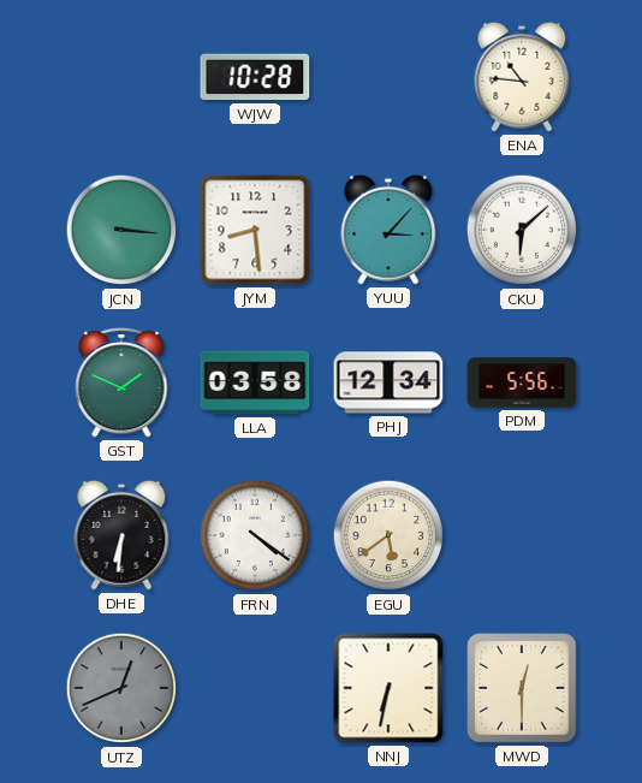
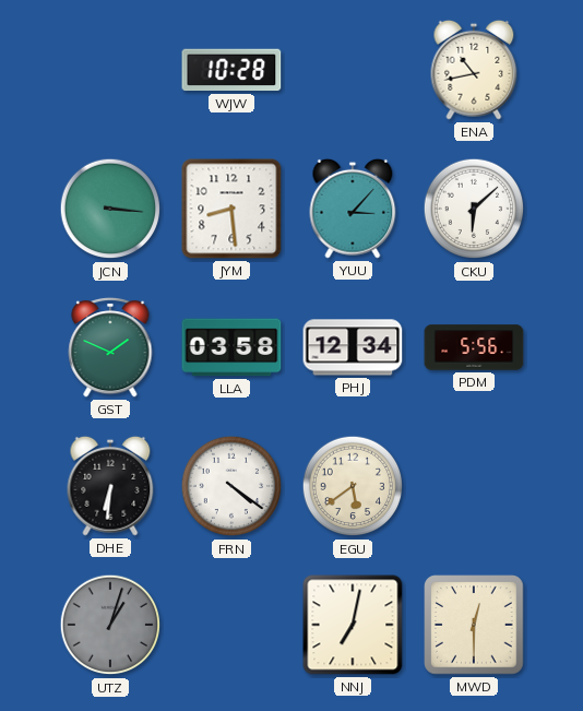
ENA: 10:46 -> 10:43
UTZ: 12:41 -> 1:03
NNJ: 6:32 -> 7:02
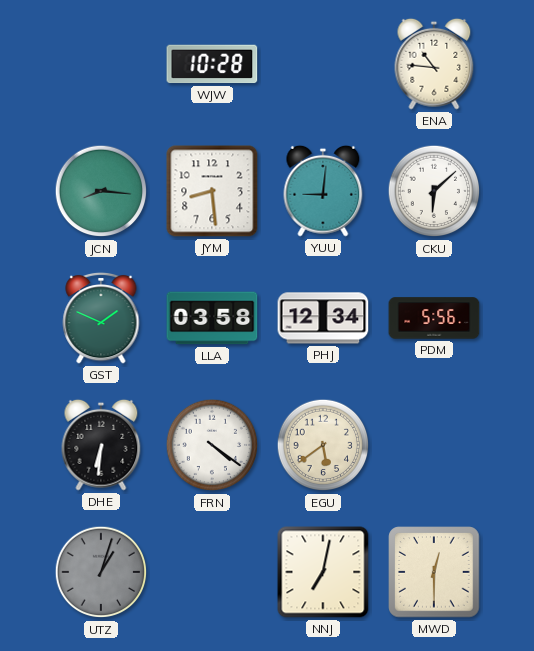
ENA: 10:43 -> 10:46
JCN: 3:16 -> 8:16
YUU: 3:07 -> 9:01
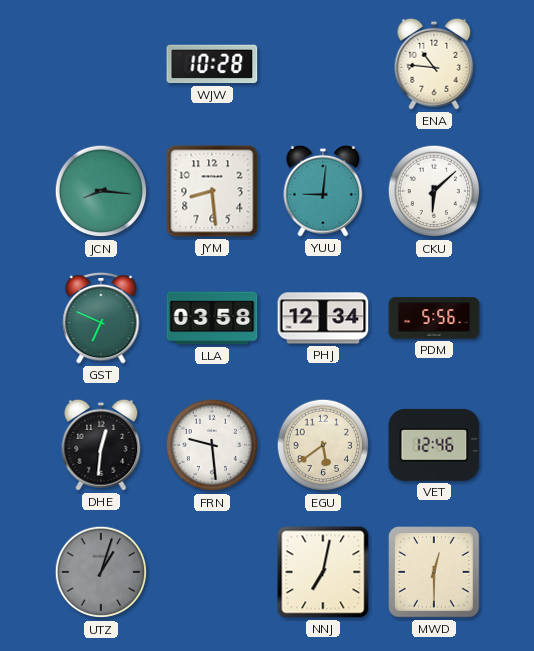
GST: 1:49 -> 6:49
DHE: 6:31 -> 12:31
FRN: 4:21 -> 9:29
VET: none -> 12:46
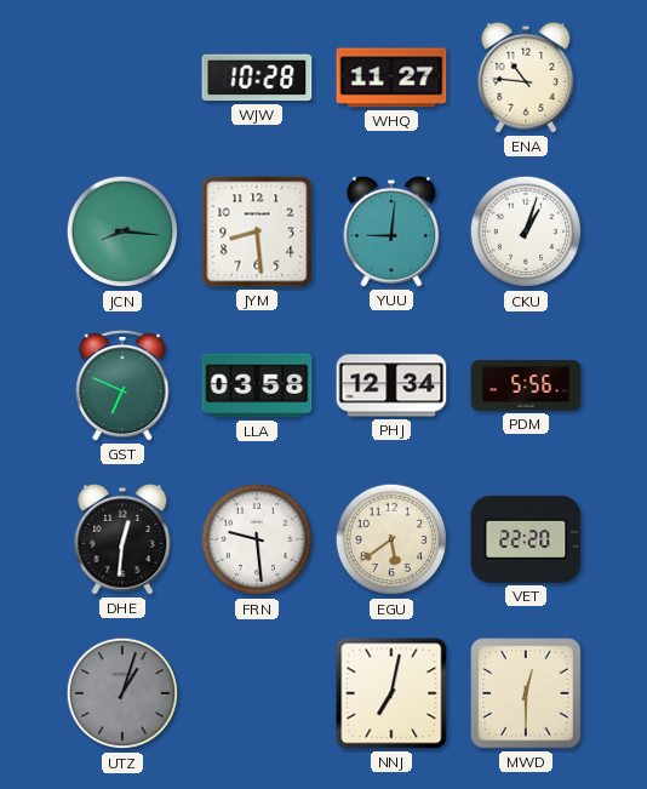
WHQ: none -> 11:27
CKU: 6:08 -> 1:03
VET: 12:46 -> 22:20
